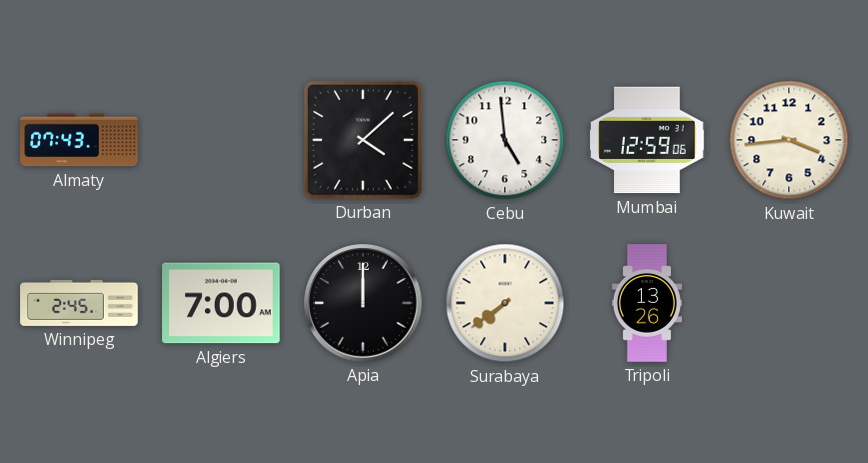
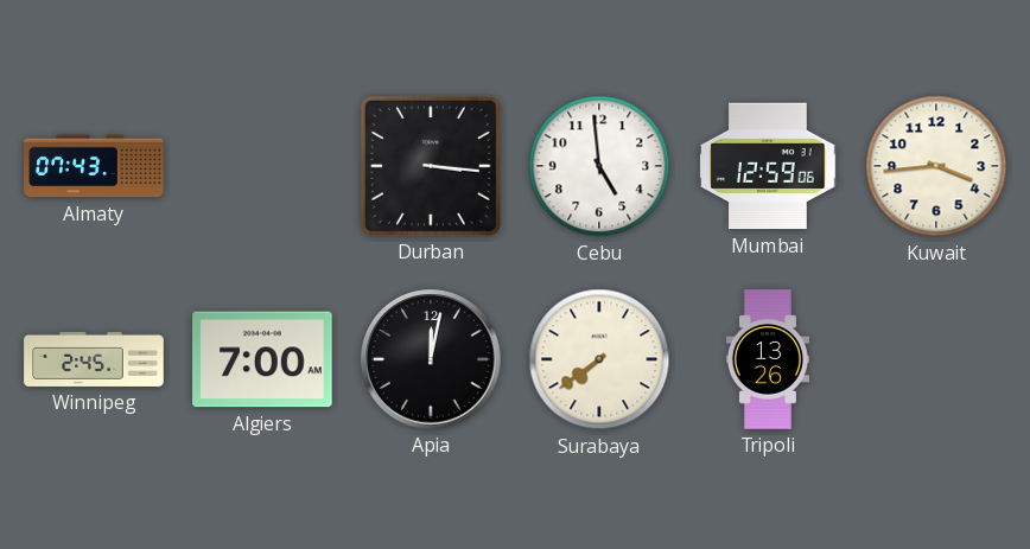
Durban: 4:08 -> 3:16
Apia: 12:00 -> 12:02
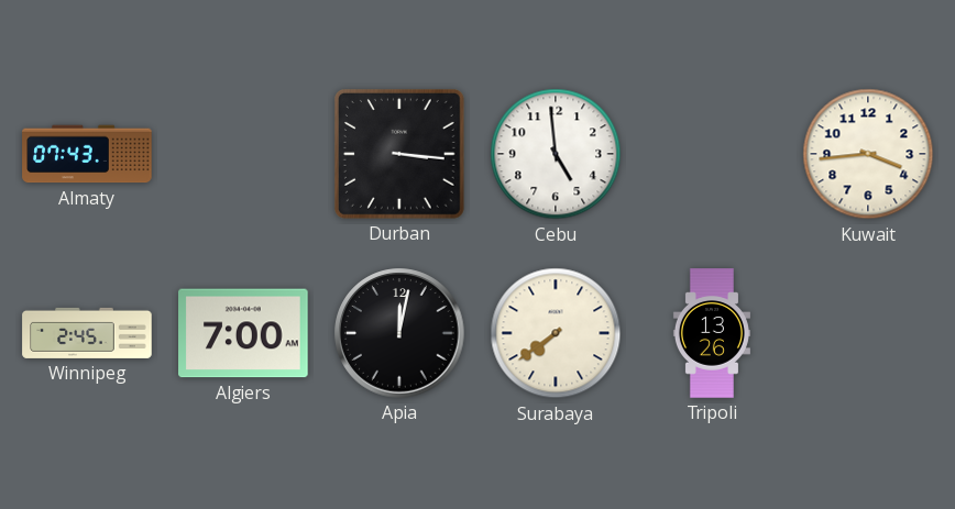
Mumbai: 12:59 -> none
